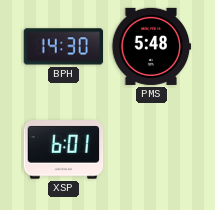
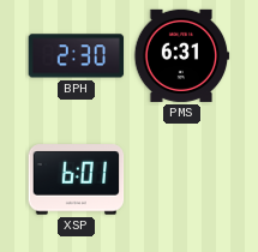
BPH: 14:30 -> 2:30
PMS: 5:48 -> 6:31
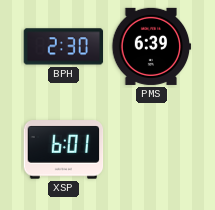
PMS: 6:31 -> 6:39
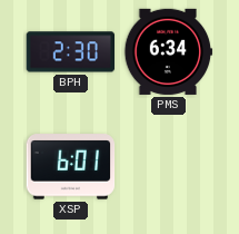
PMS: 6:39 -> 6:34
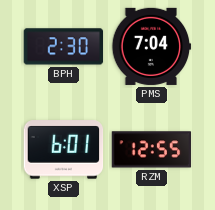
PMS: 6:34 -> 7:04
RZM: none -> 12:55
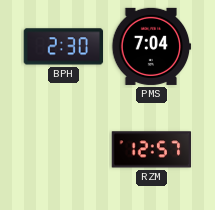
XSP: 6:01 -> none
RZM: 12:55 -> 12:57
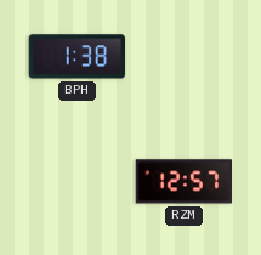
BPH: 2:30 -> 1:38
PMS: 7:04 -> none
